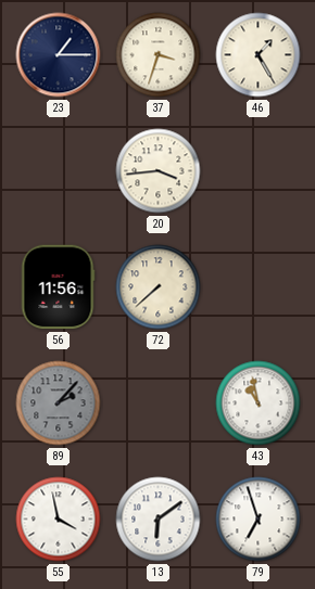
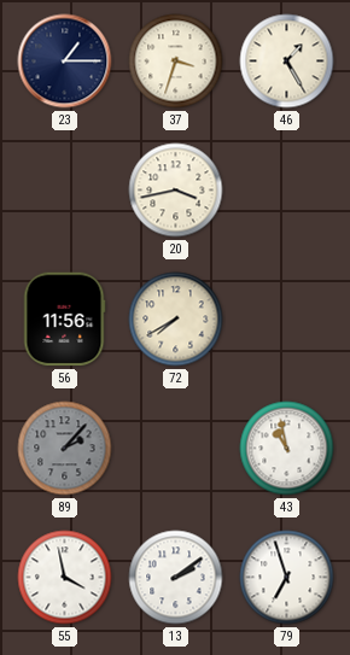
20: 3:44 -> 3:43
72: 7:38 -> 7:40
13: 6:09 -> 2:09
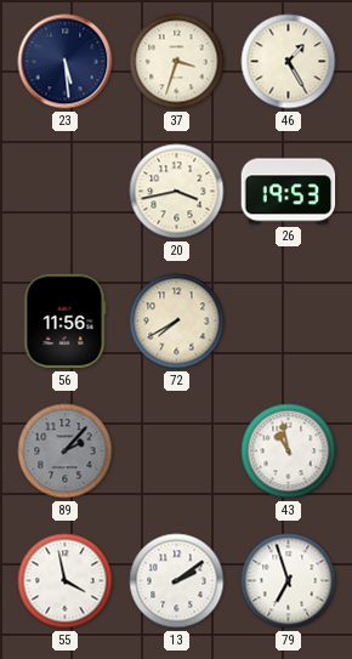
23: 1:15 -> 5:29
26: none -> 19:53
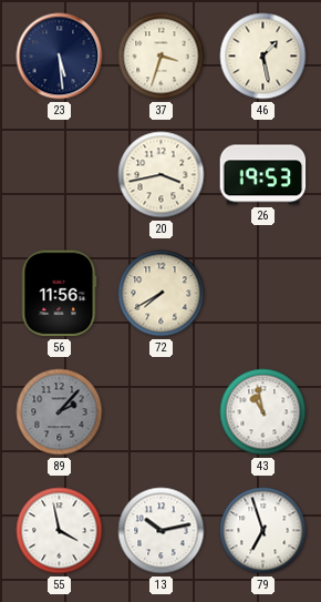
46: 1:25 -> 1:28
13: 2:09 -> 10:13
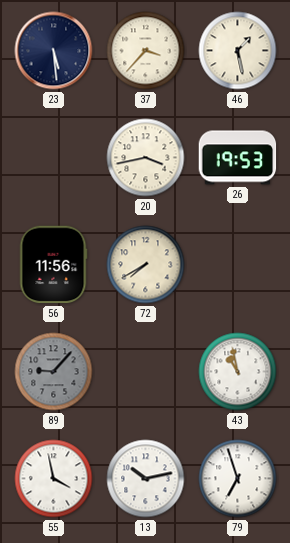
37: 3:33 -> 3:37
89: 2:07 -> 9:07
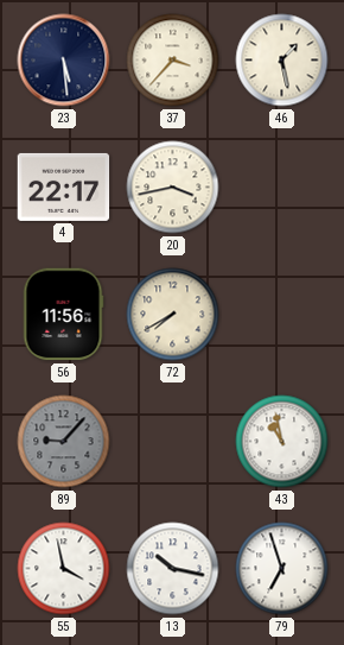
4: none -> 22:17
26: 19:53 -> none
13: 10:13 -> 10:17
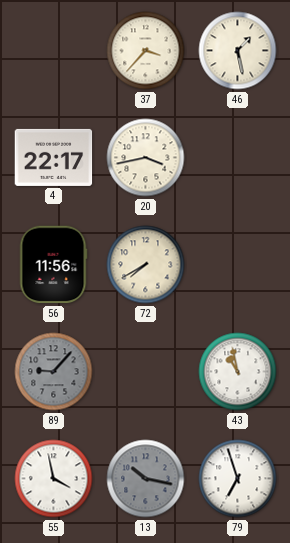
23: 5:29 -> none
13 dial: white -> grey
